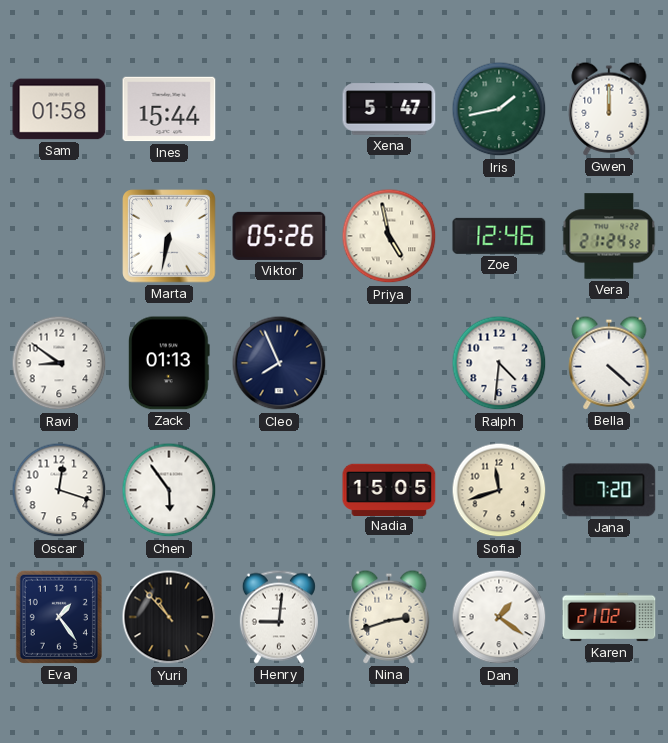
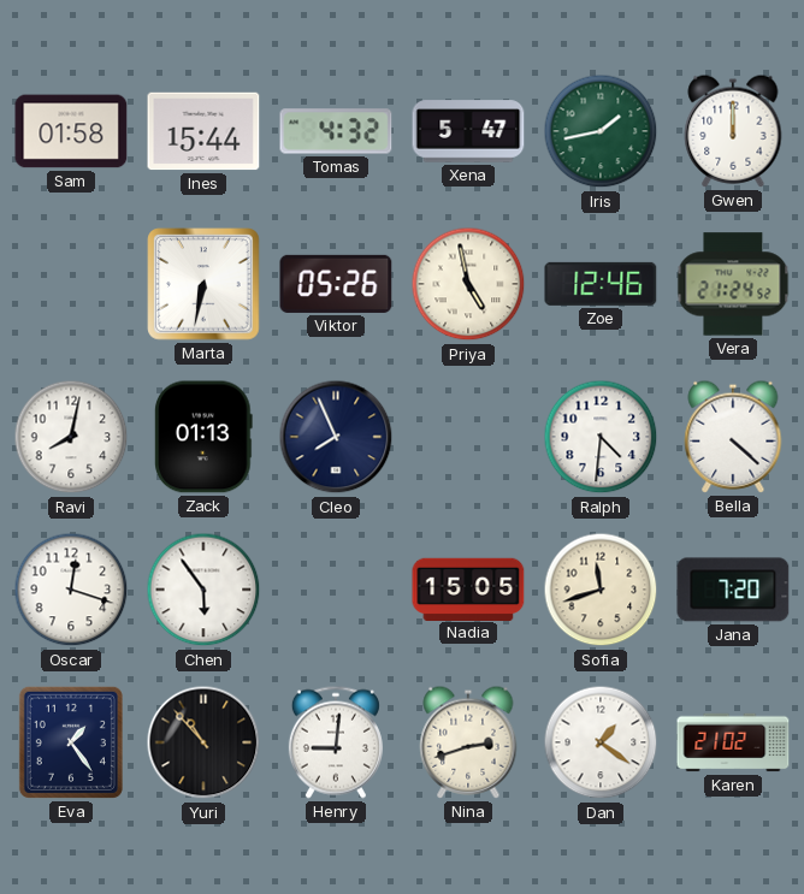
Tomas: none -> 4:32
Ravi: 8:51 -> 8:02
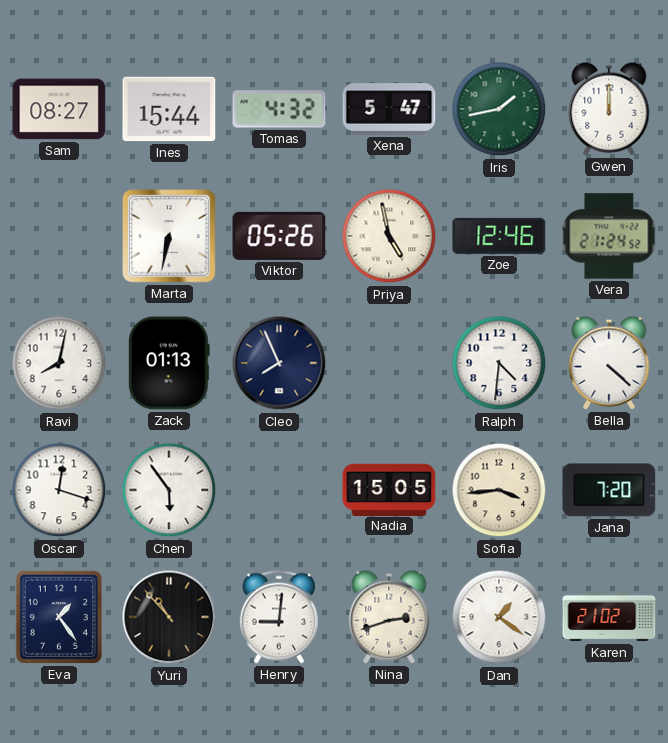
Sam: 01:58 -> 08:27
Sofia: 11:42 -> 3:44
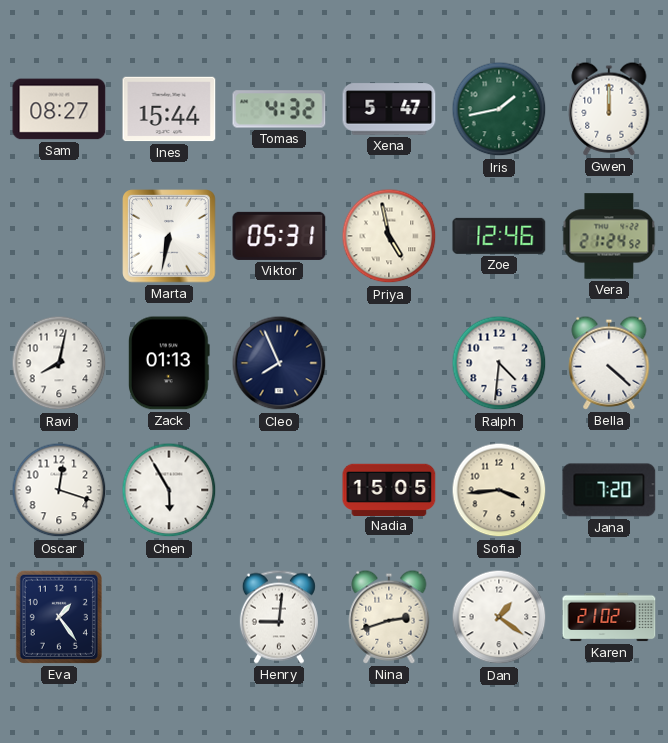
Viktor: 05:26 -> 05:31
Chen: 5:54 -> 5:55
Yuri: 10:53 -> none
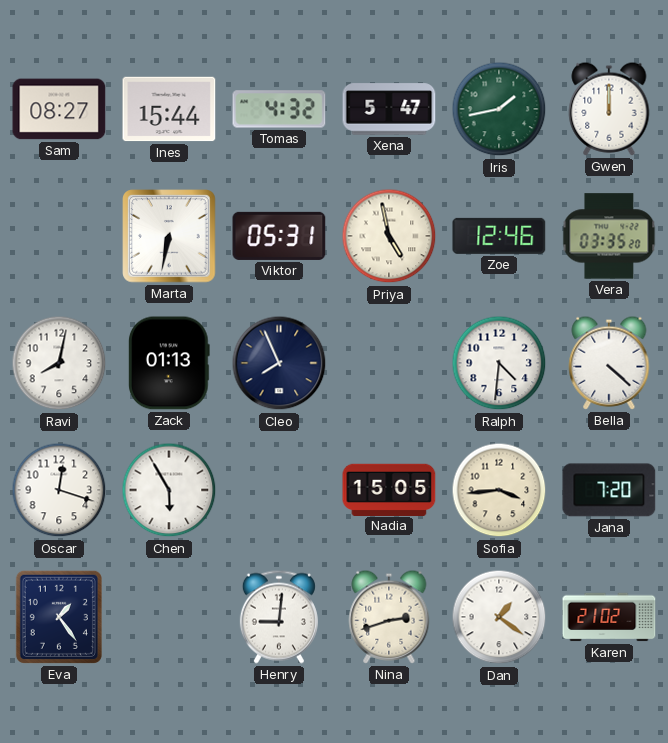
Vera: 21:24 -> 03:35
